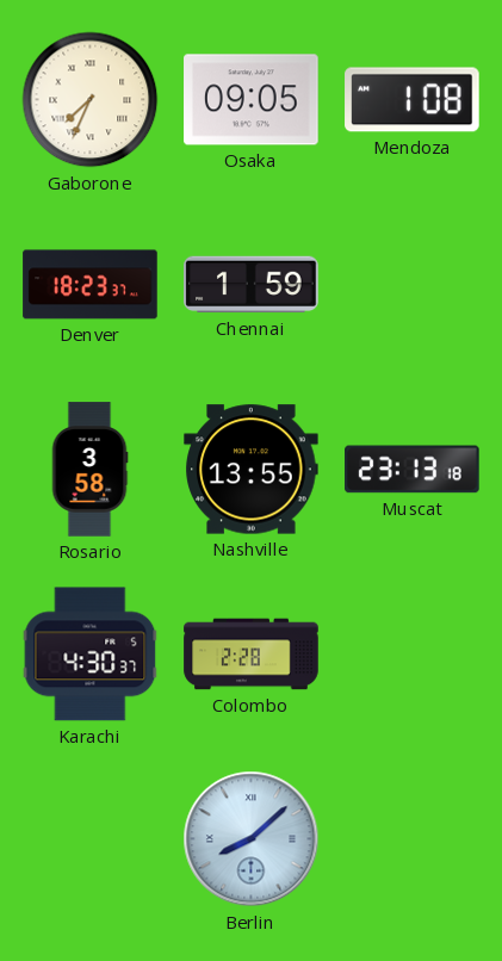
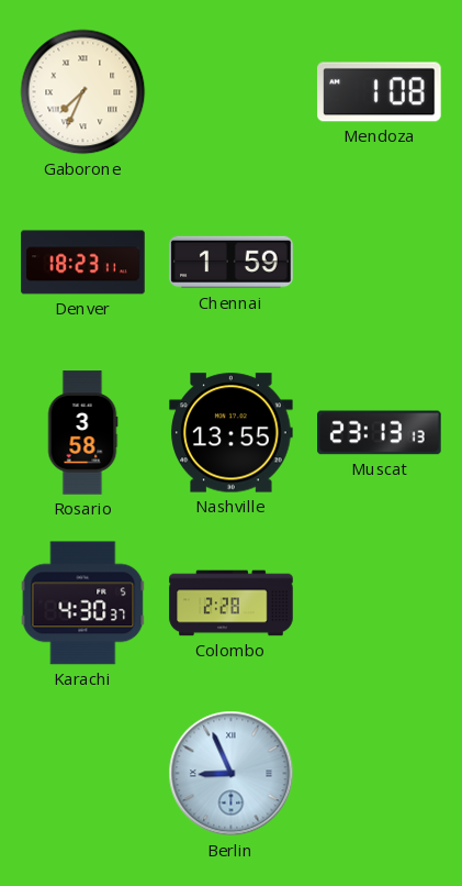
Osaka: 09:05 -> none
Denver: 18:23:37 -> 18:23:11
Muscat: 23:13:18 -> 23:13:13
Berlin: 8:08 -> 8:56
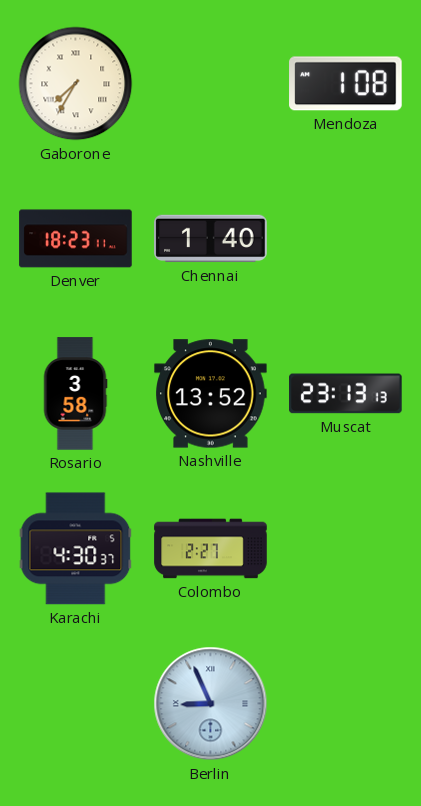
Gaborone: 7:34 -> 7:35
Chennai: 1:59 -> 1:40
Nashville: 13:55 -> 13:52
Colombo: 2:28 -> 2:27
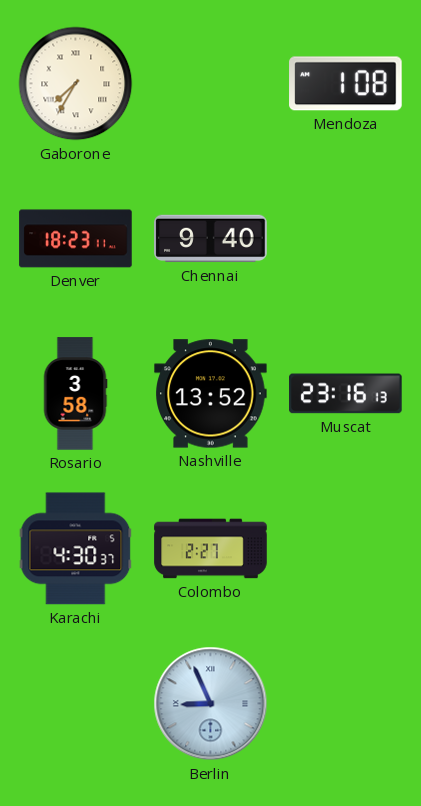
Chennai: 1:40 -> 9:40
Muscat: 23:13 -> 23:16
